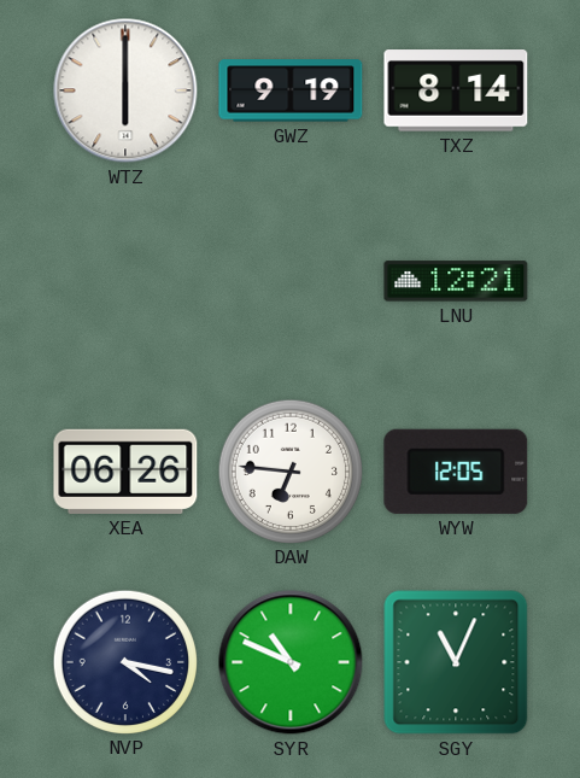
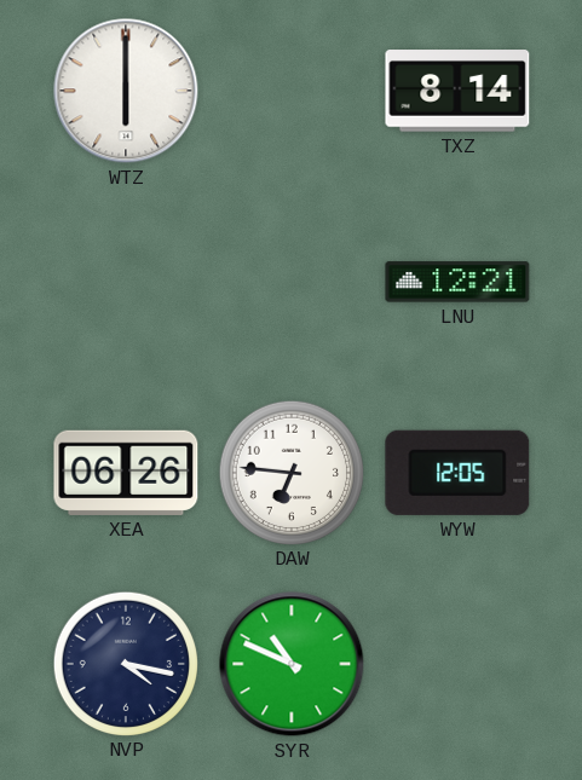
GWZ: 9:19 -> none
SGY: 11:04 -> none
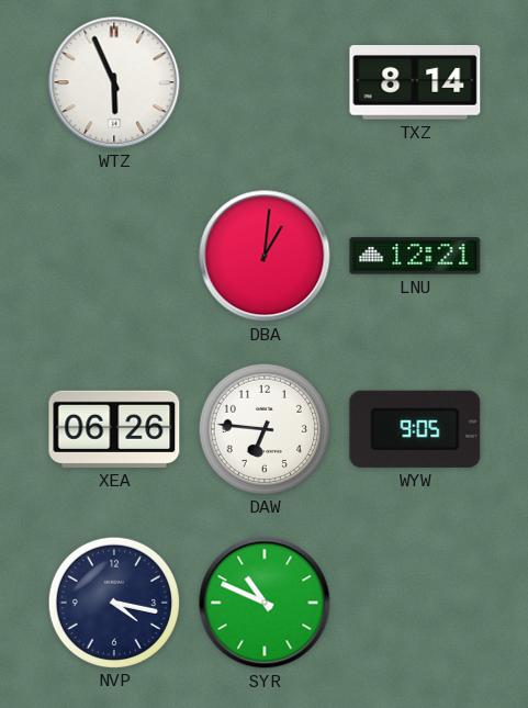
WTZ: 6:00 -> 5:56
DBA: none -> 1:01
WYW: 12:05 -> 9:05
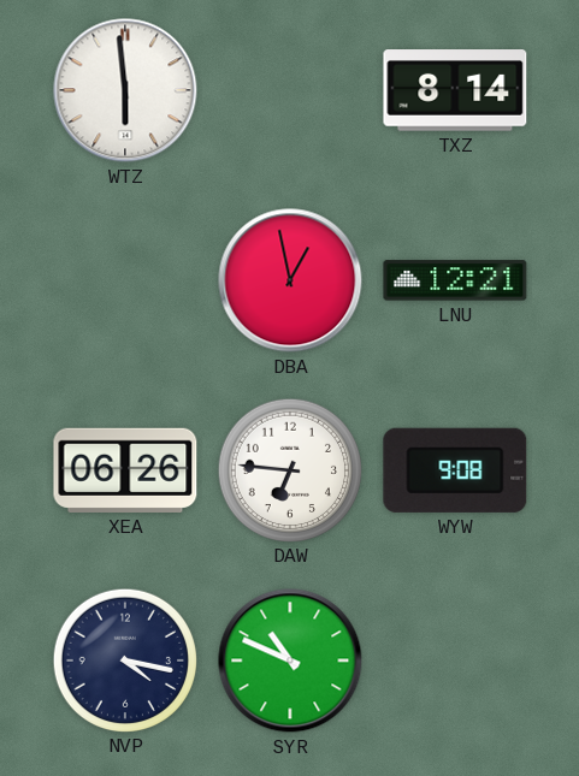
WTZ: 5:56 -> 5:59
DBA: 1:01 -> 12:58
WYW: 9:05 -> 9:08
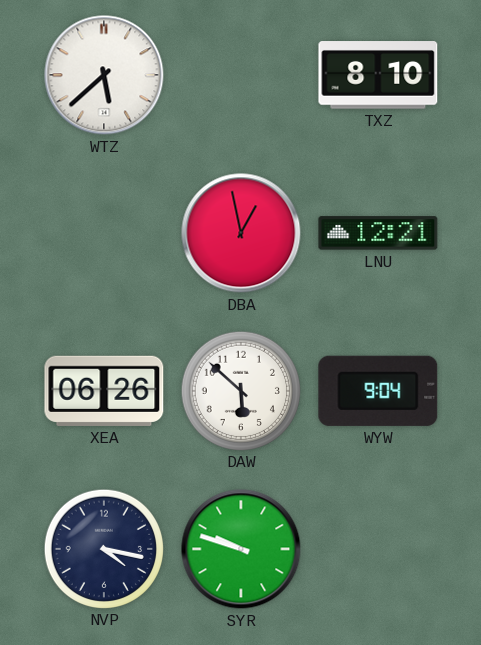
WTZ: 5:59 -> 5:38
TXZ: 8:14 -> 8:10
DAW: 6:46 -> 5:52
WYW: 9:08 -> 9:04
SYR: 10:49 -> 9:48
